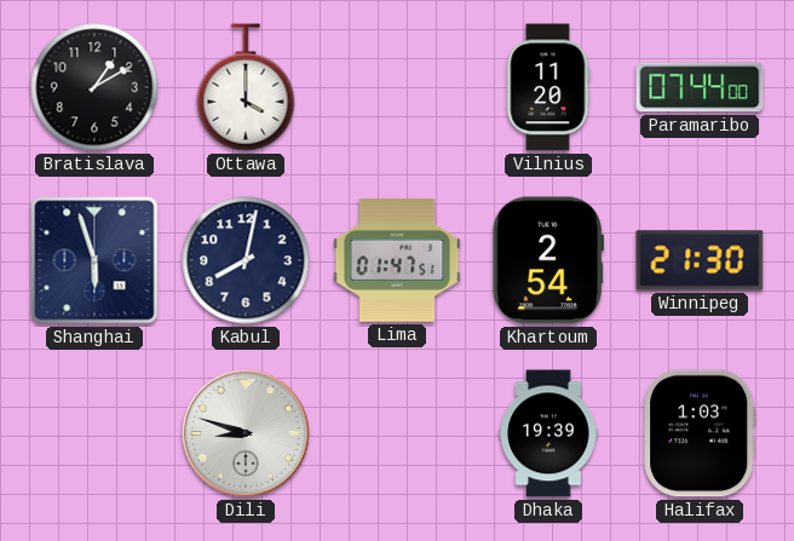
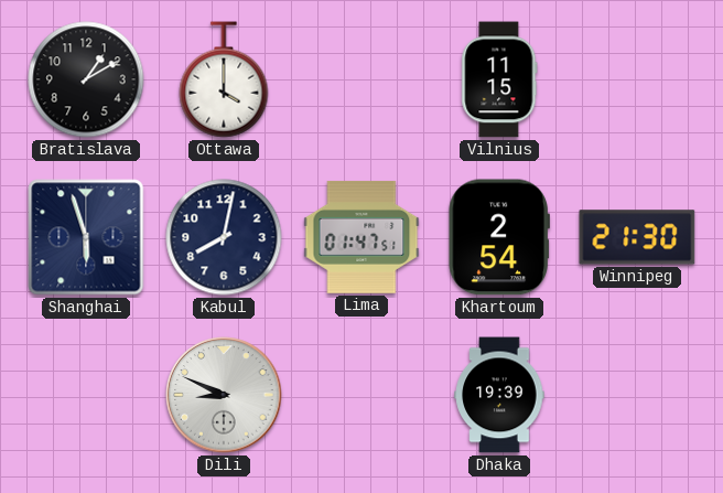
Vilnius: 11:20 -> 11:15
Paramaribo: 07:44 -> none
Dili: 8:48 -> 8:49
Halifax: 1:03 -> none
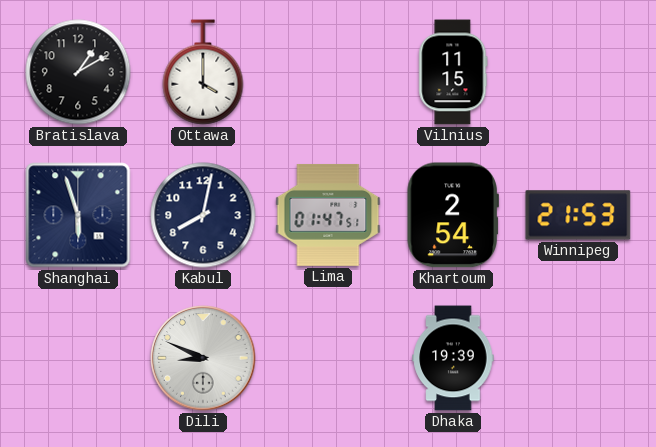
Winnipeg: 21:30 -> 21:53
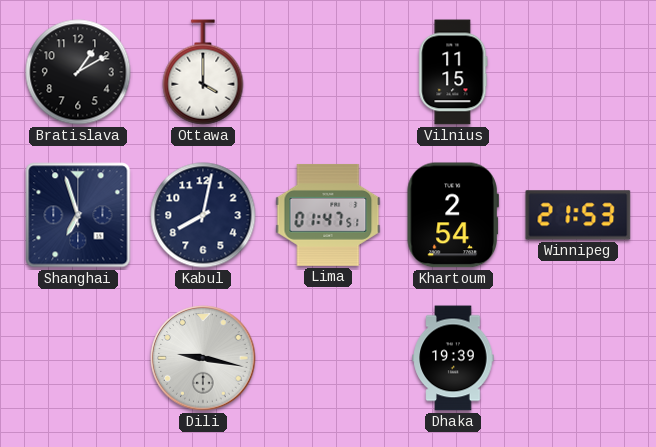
Shanghai: 5:57 -> 6:57
Dili: 8:49 -> 9:17
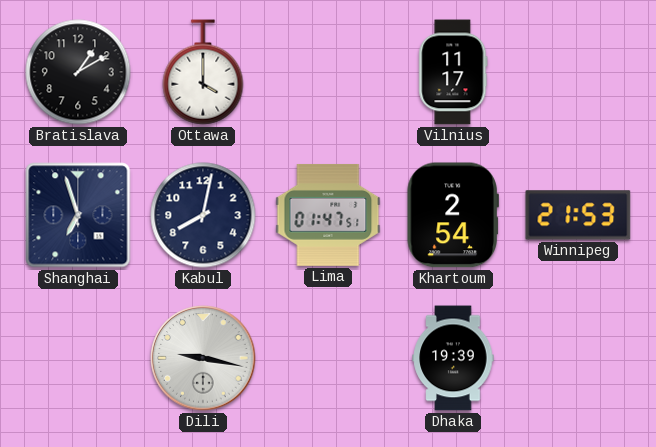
Vilnius: 11:15 -> 11:17
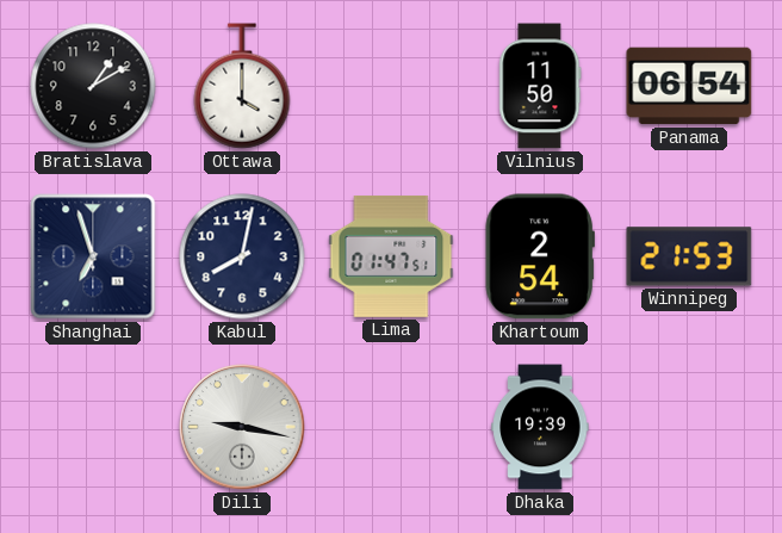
Vilnius: 11:17 -> 11:50
Panama: none -> 06:54
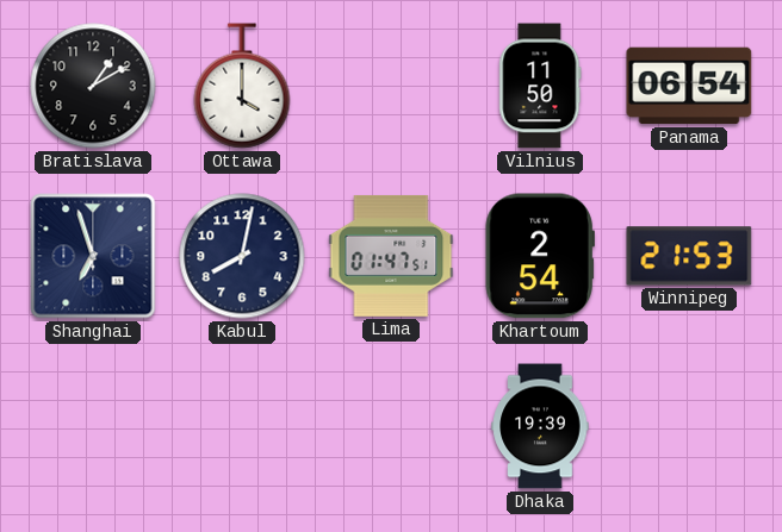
Dili: 9:17 -> none
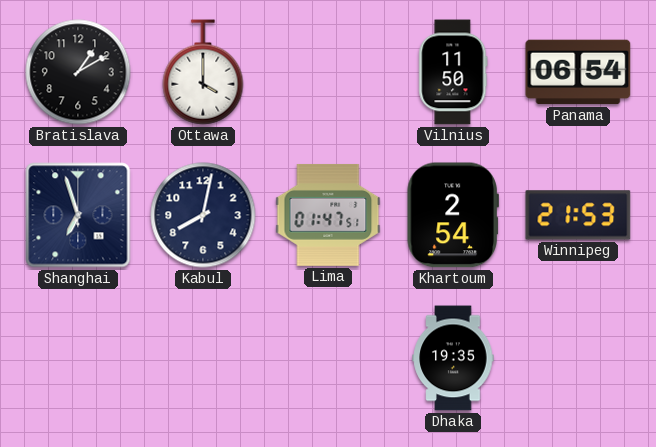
Dhaka: 19:39 -> 19:35
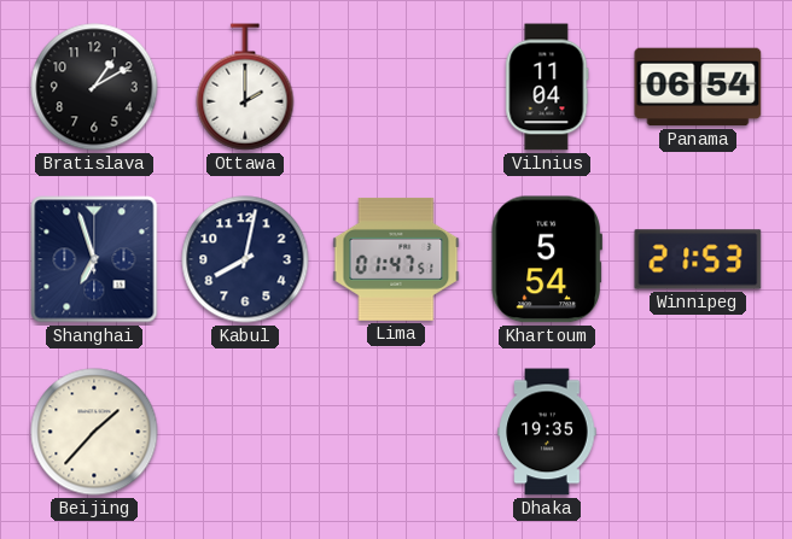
Ottawa: 4:00 -> 2:00
Vilnius: 11:50 -> 11:04
Khartoum: 2:54 -> 5:54
Beijing: none -> 1:37
